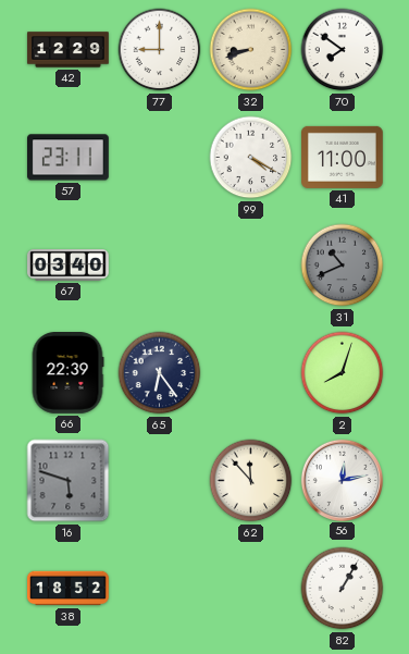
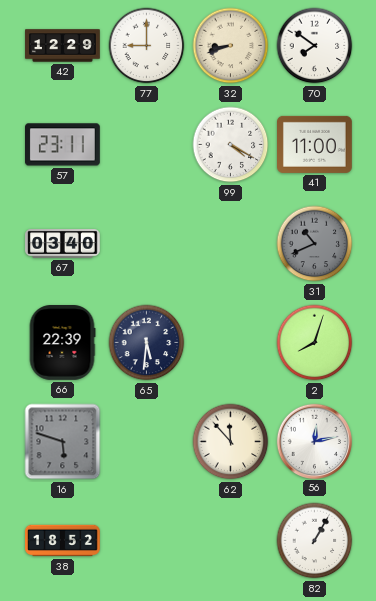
65: 6:24 -> 5:31
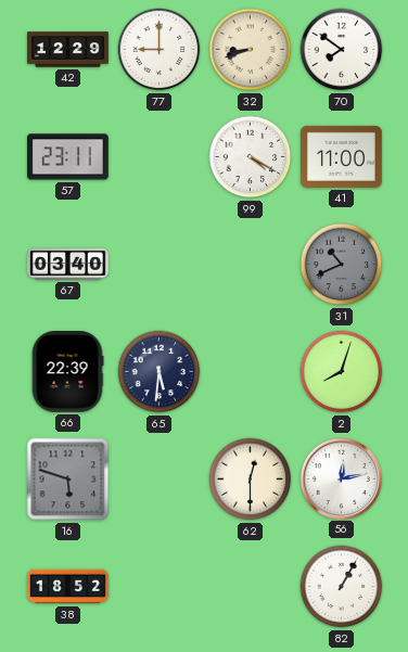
62: 11:53 -> 12:30
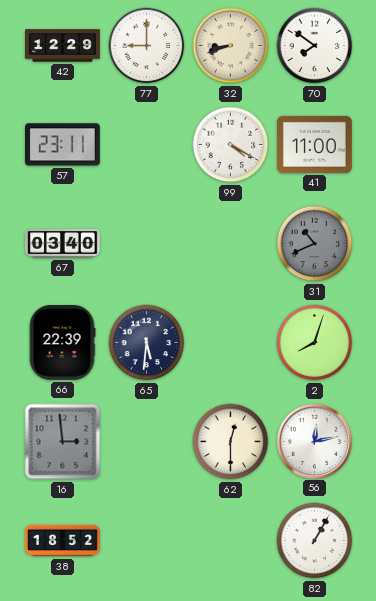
16: 5:48 -> 2:59
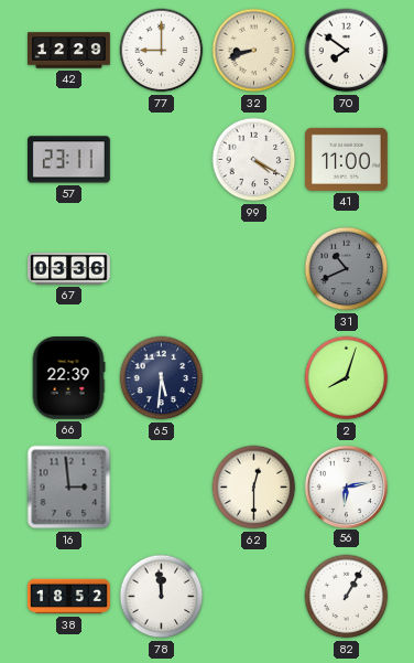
67: 03:40 -> 03:36
56: 12:13 -> 6:13
78: none -> 11:59
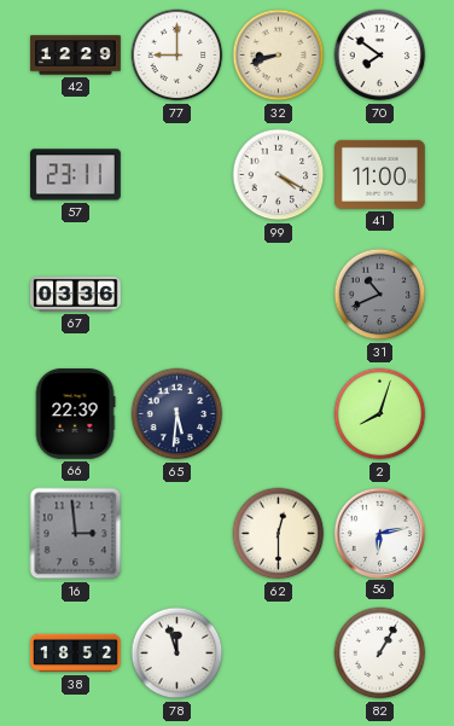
78: 11:59 -> 11:57
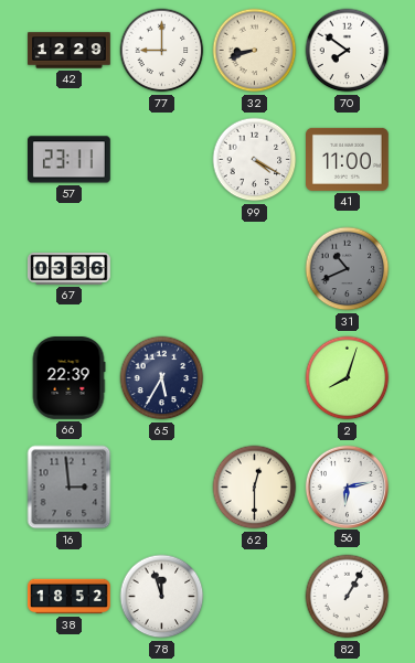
65: 5:31 -> 5:35
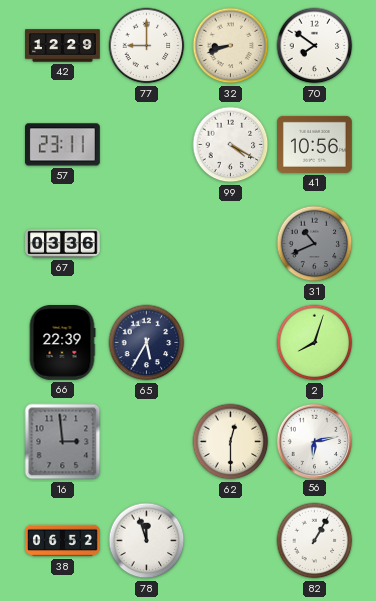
41: 11:00 -> 10:56
38: 18:52 -> 06:52
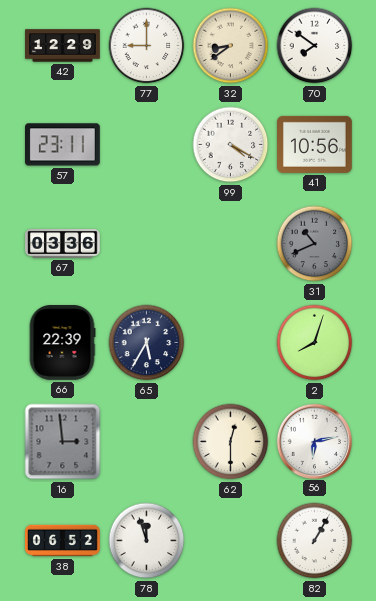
32: 8:42 -> 8:39
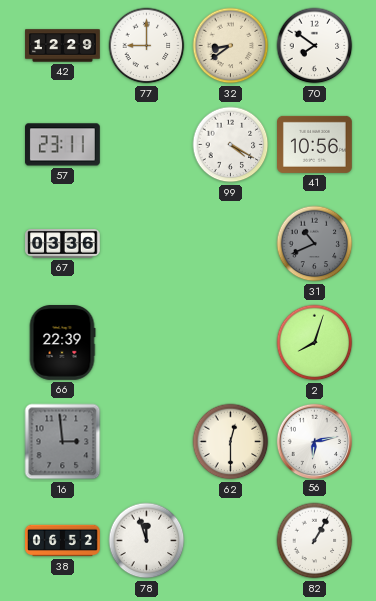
65: 5:35 -> none
